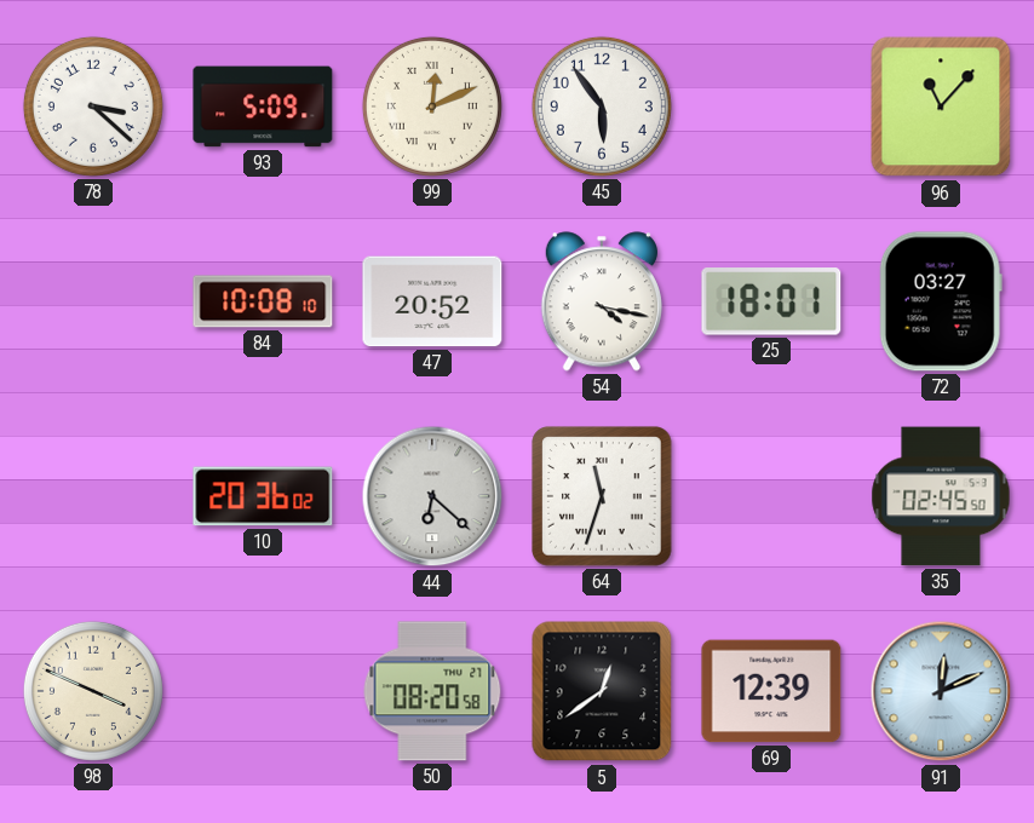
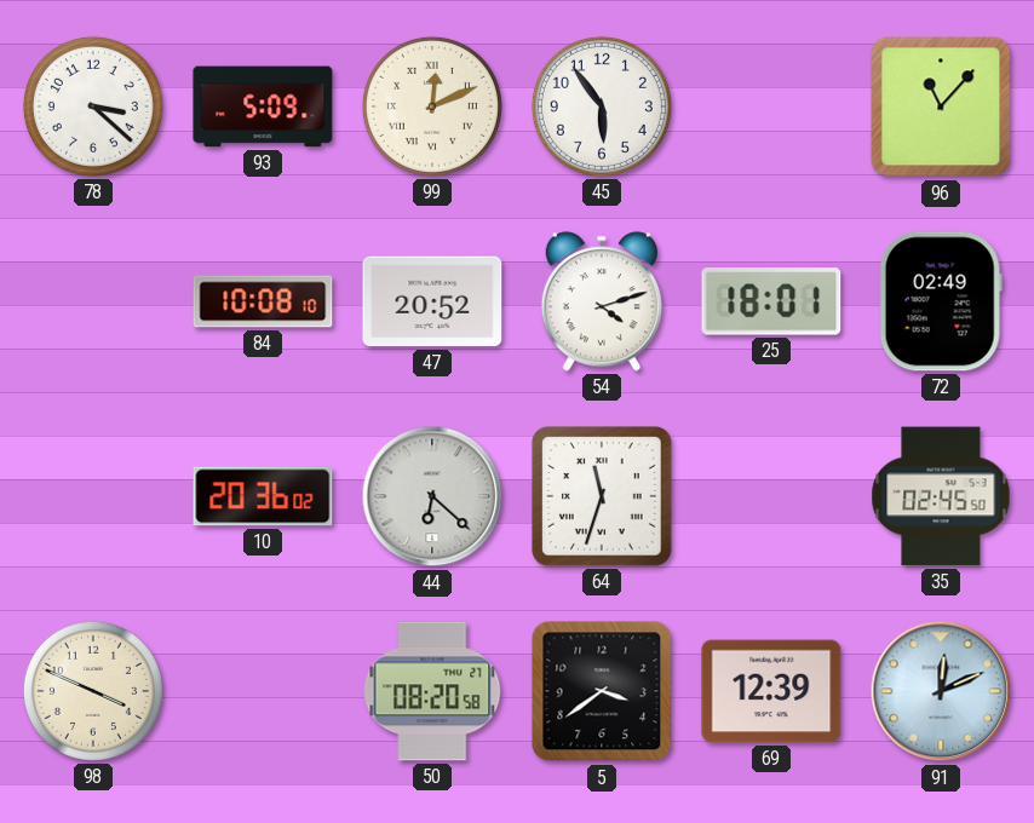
54: 4:17 -> 4:12
72: 03:27 -> 02:49
5: 12:39 -> 3:39
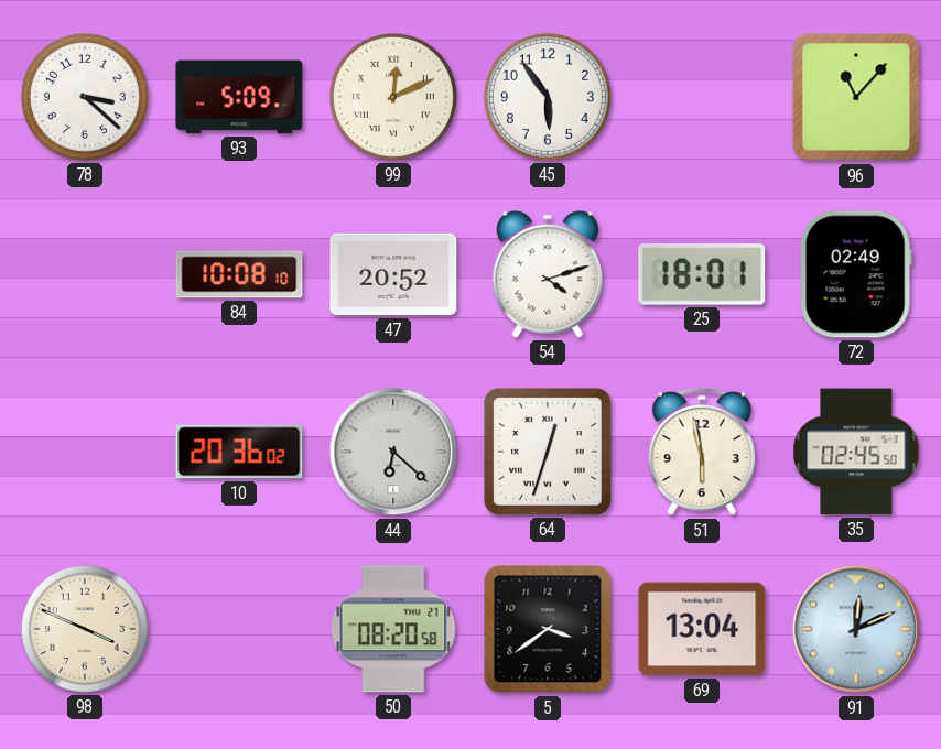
64: 11:33 -> 12:33
51: none -> 5:58
69: 12:39 -> 13:04
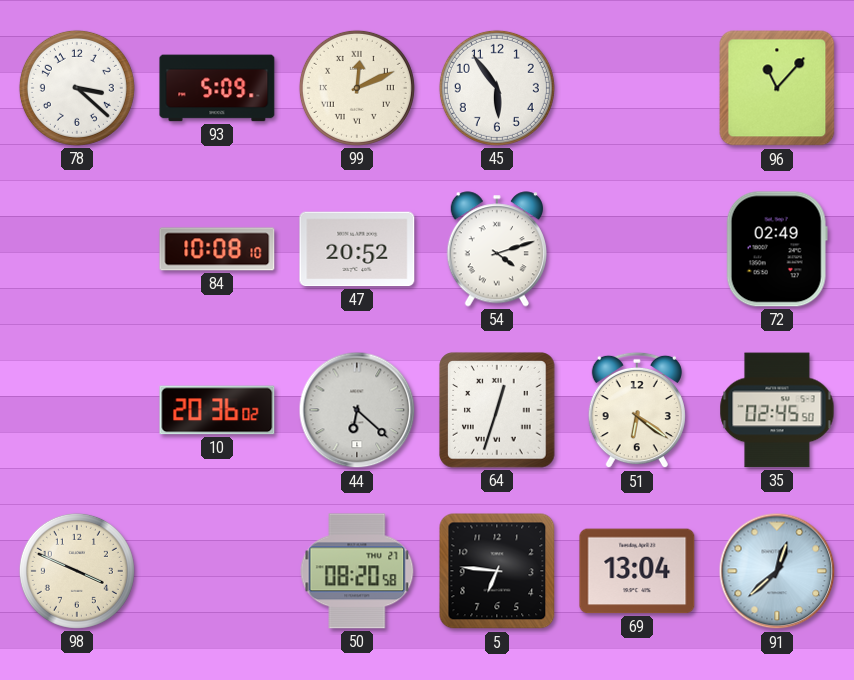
25: 18:01 -> none
51: 5:58 -> 6:21
5: 3:39 -> 6:46
91: 12:11 -> 12:38
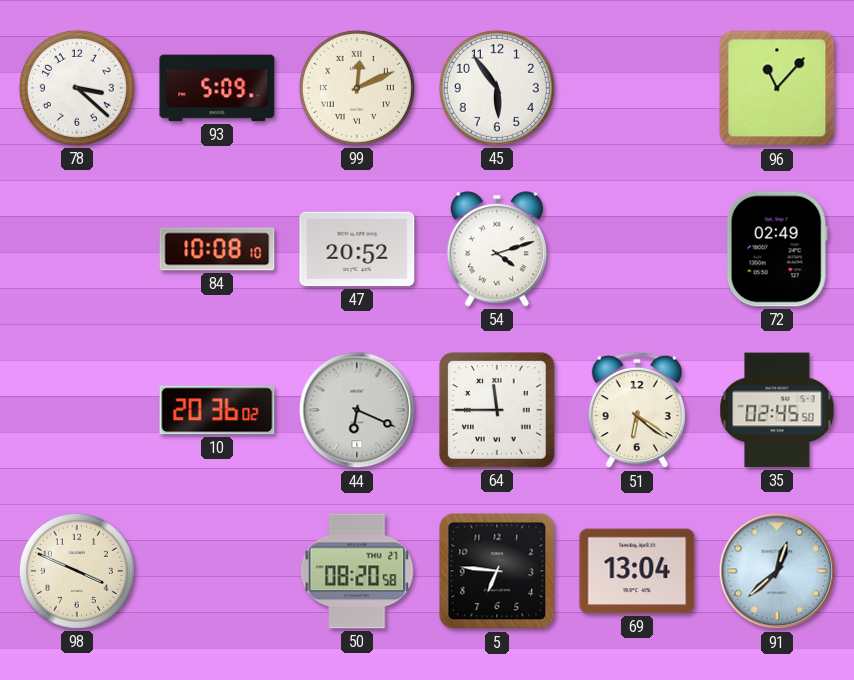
44: 6:22 -> 6:19
64: 12:33 -> 11:45
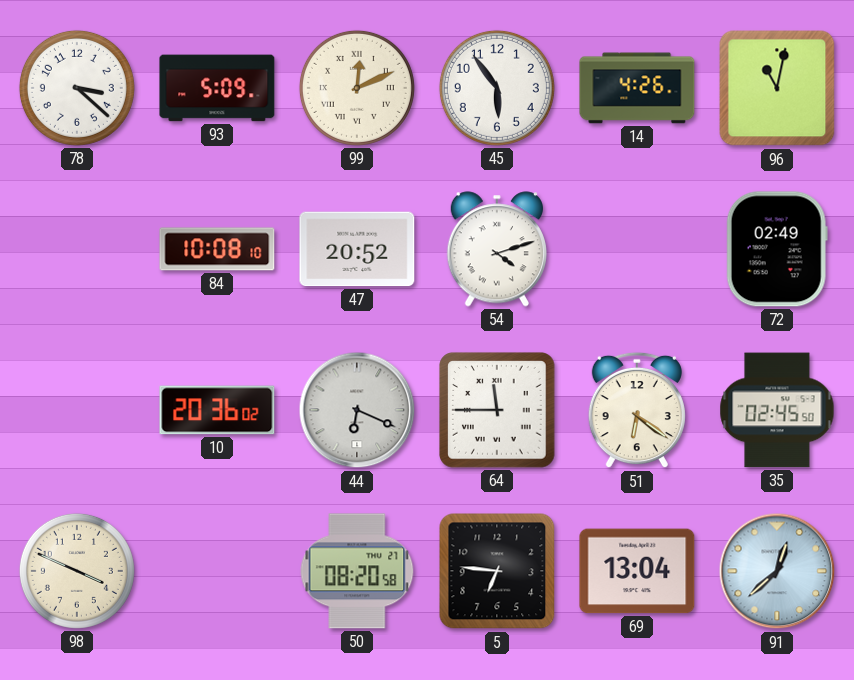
14: none -> 4:26
96: 11:07 -> 11:02
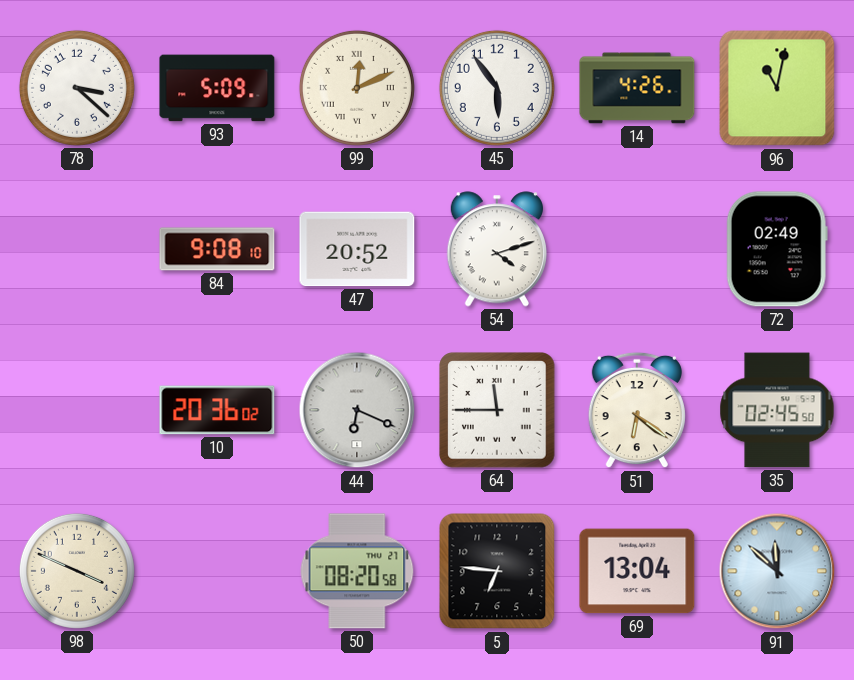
84: 10:08 -> 9:08
91: 12:38 -> 11:52
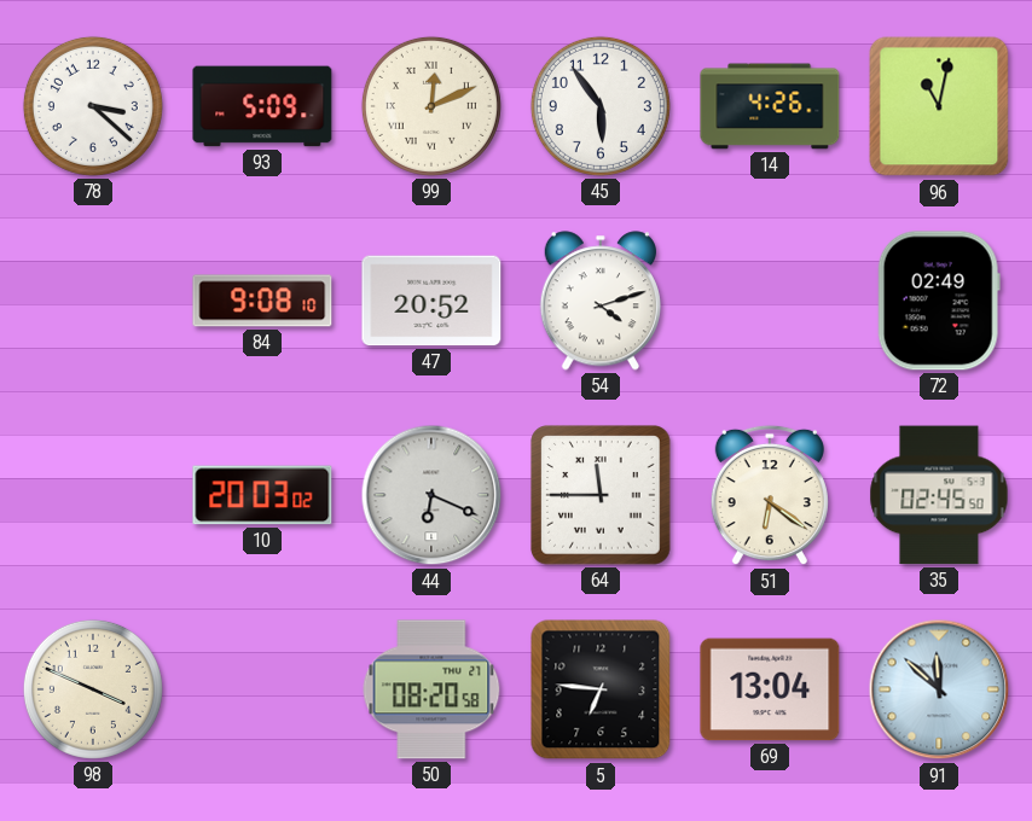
10: 20:36 -> 20:03
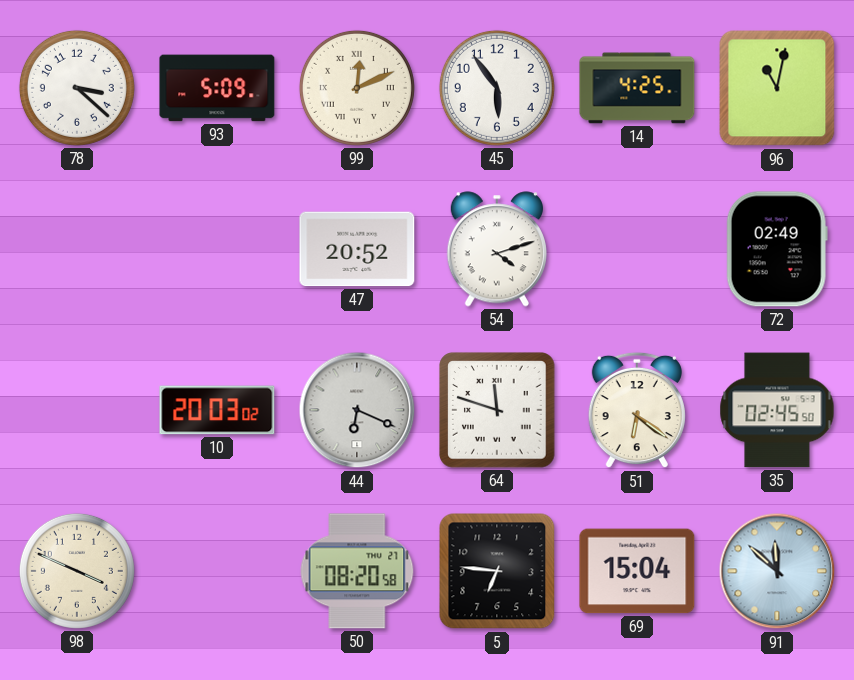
14: 4:26 -> 4:25
84: 9:08 -> none
64: 11:45 -> 11:48
69: 13:04 -> 15:04
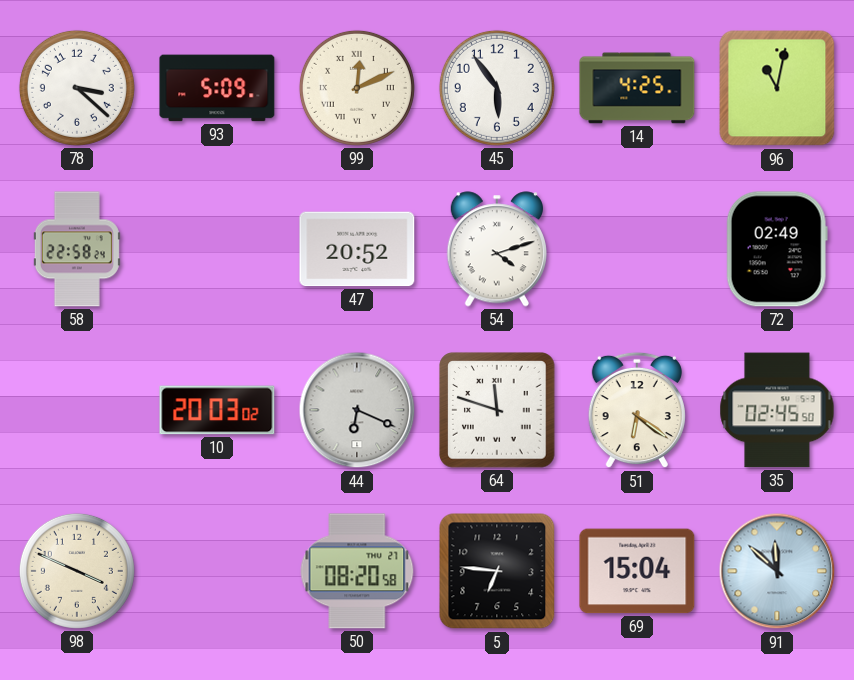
58: none -> 22:58
